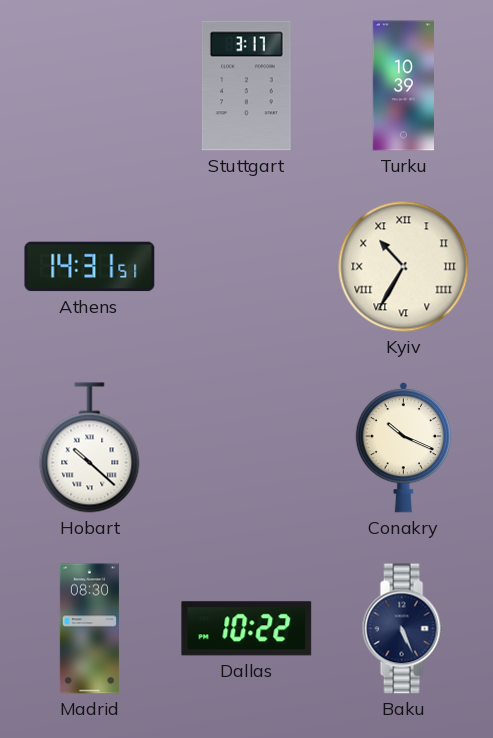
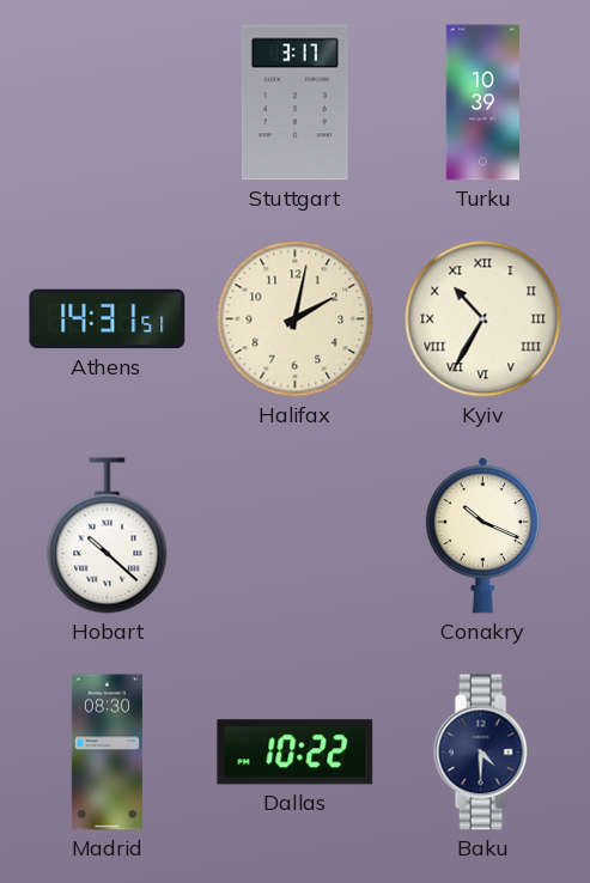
Halifax: none -> 2:02
Baku: 5:26 -> 4:30
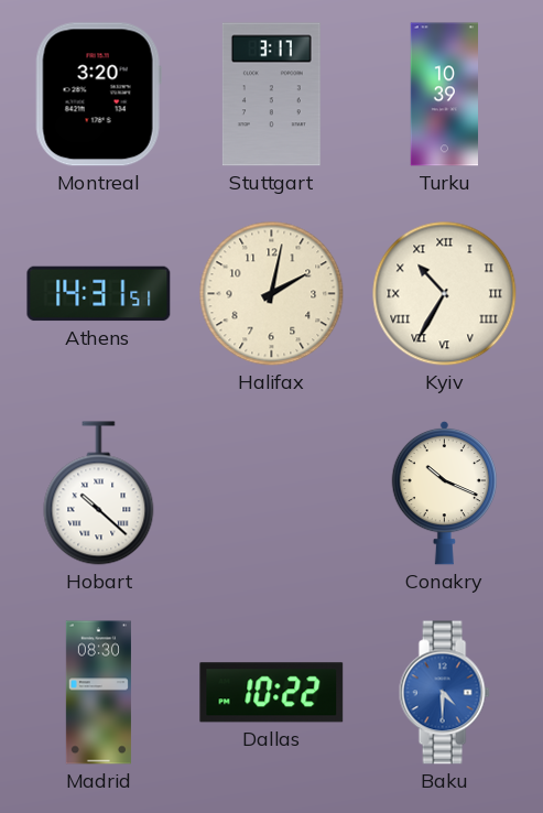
Montreal: none -> 3:20
Baku dial: navy -> blue
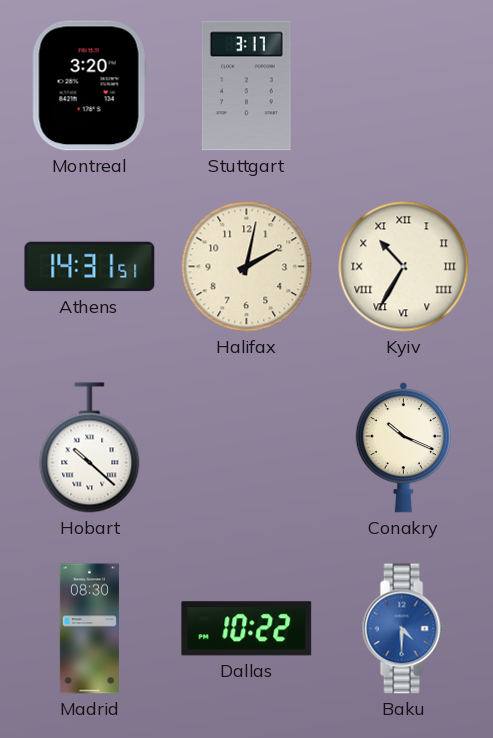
Turku: 10:39 -> none
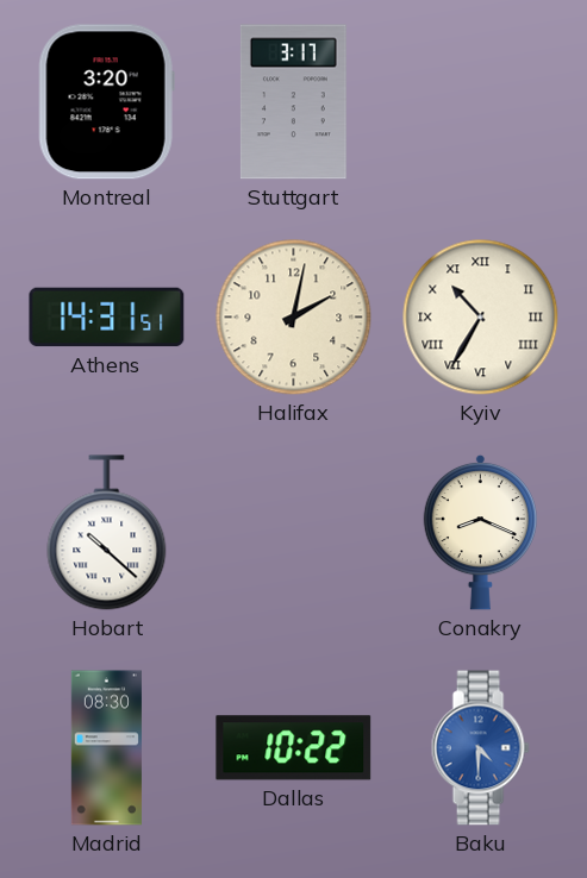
Conakry: 10:19 -> 8:19
